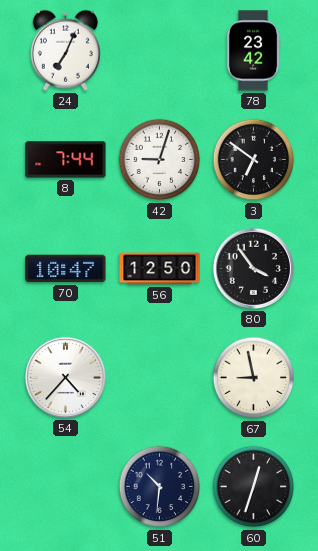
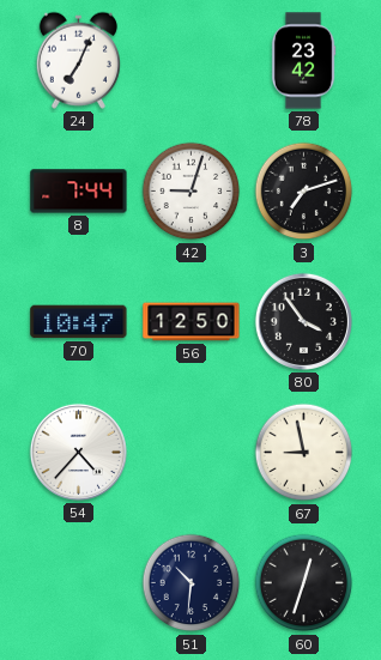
3: 6:51 -> 7:12
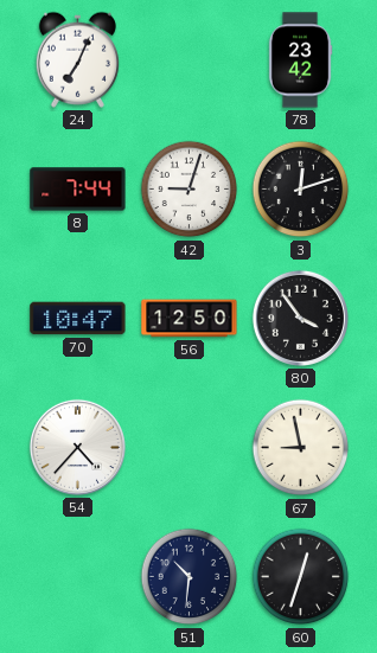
3: 7:12 -> 12:12
